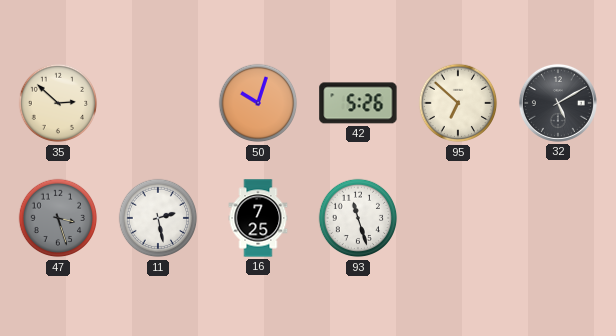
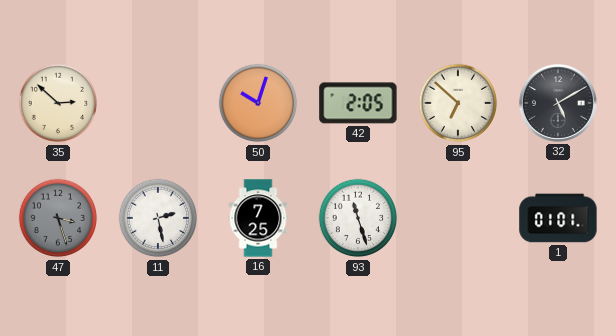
42: 5:26 -> 2:05
1: none -> 01:01
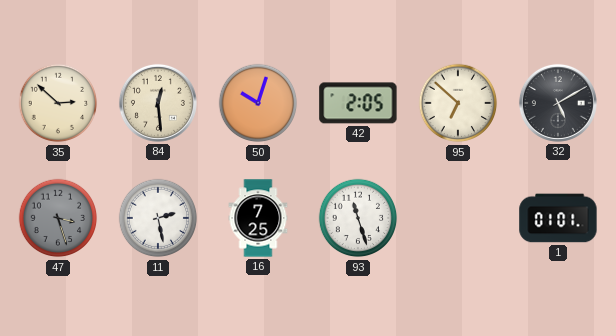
84: none -> 12:29
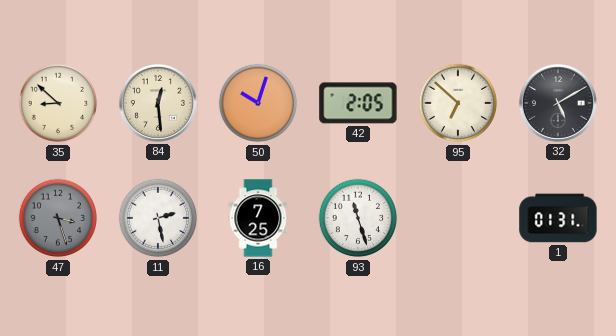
35: 2:52 -> 8:52
1: 01:01 -> 01:31
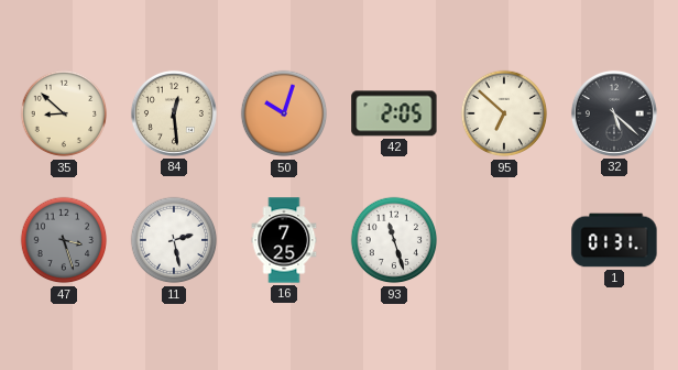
32: 5:10 -> 5:22
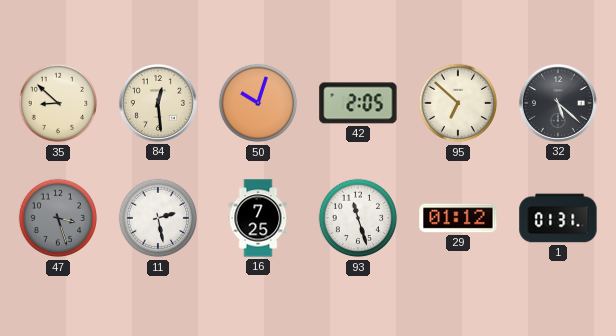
29: none -> 01:12
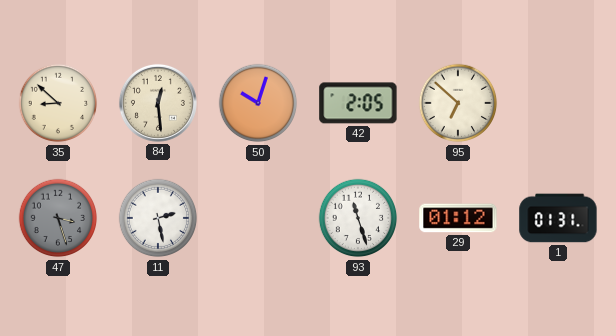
32: 5:22 -> none
16: 7:25 -> none
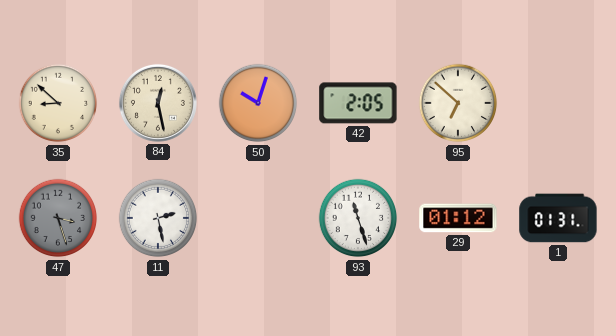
84: 12:29 -> 12:28
